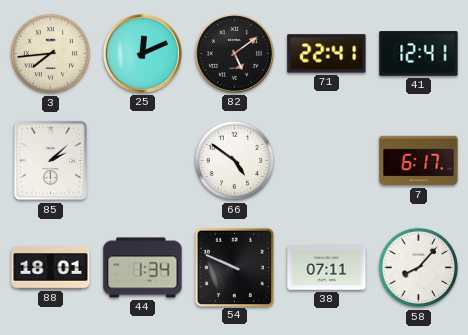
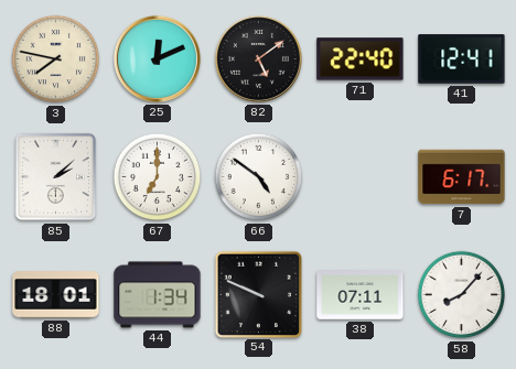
3: 7:44 -> 7:47
71: 22:41 -> 22:40
67: none -> 7:00
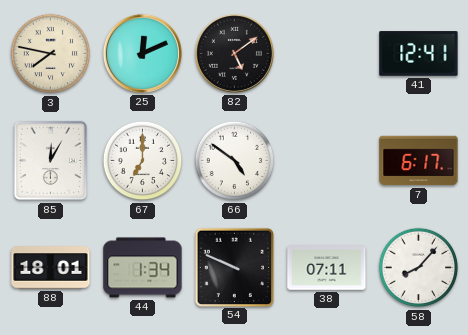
71: 22:40 -> none
85: 2:08 -> 12:05
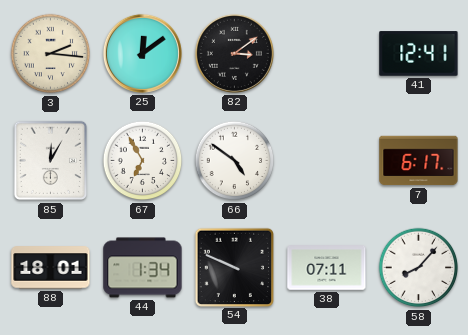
3: 7:47 -> 2:16
25: 12:11 -> 12:09
82: 5:09 -> 3:09
67: 7:00 -> 6:55
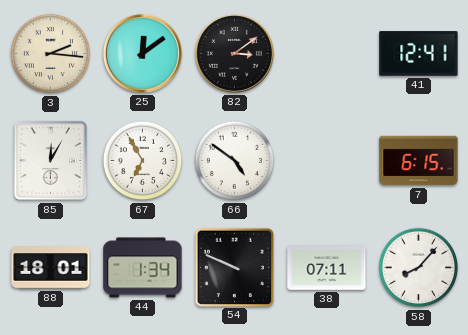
7: 6:17 -> 6:15
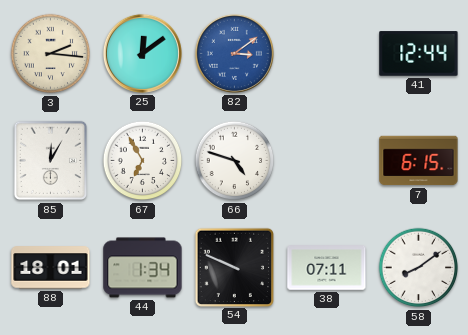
82 dial: black -> blue
41: 12:41 -> 12:44
66: 4:51 -> 4:48
58: 8:07 -> 8:09
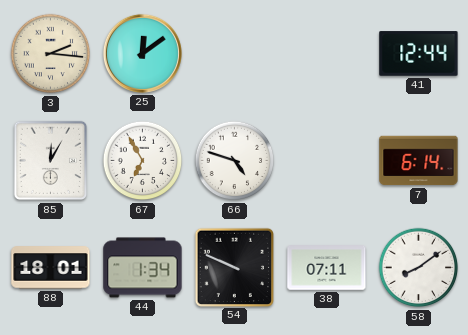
82: 3:09 -> none
7: 6:15 -> 6:14
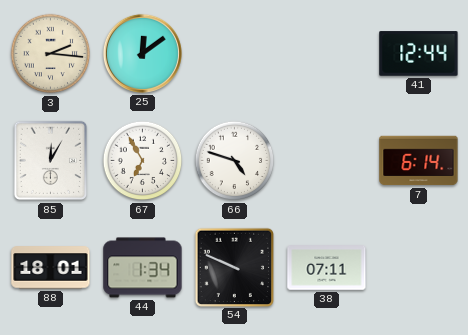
58: 8:09 -> none
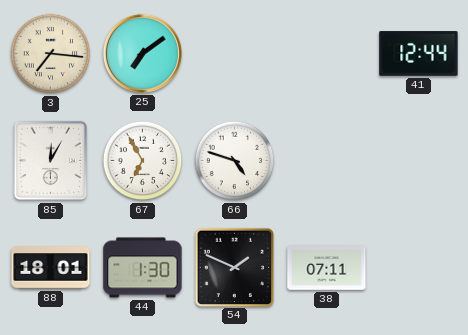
3: 2:16 -> 7:16
25: 12:09 -> 7:09
7: 6:14 -> none
44: 1:34 -> 1:30
54: 9:49 -> 1:49
